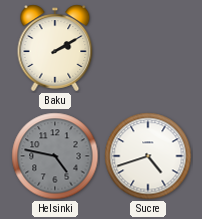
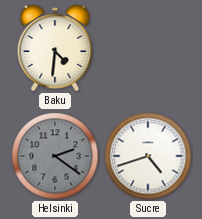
Baku: 2:10 -> 4:31
Helsinki: 4:47 -> 2:21
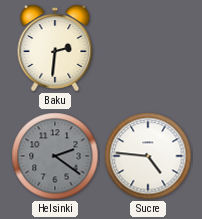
Baku: 4:31 -> 2:31
Sucre: 4:42 -> 4:46
